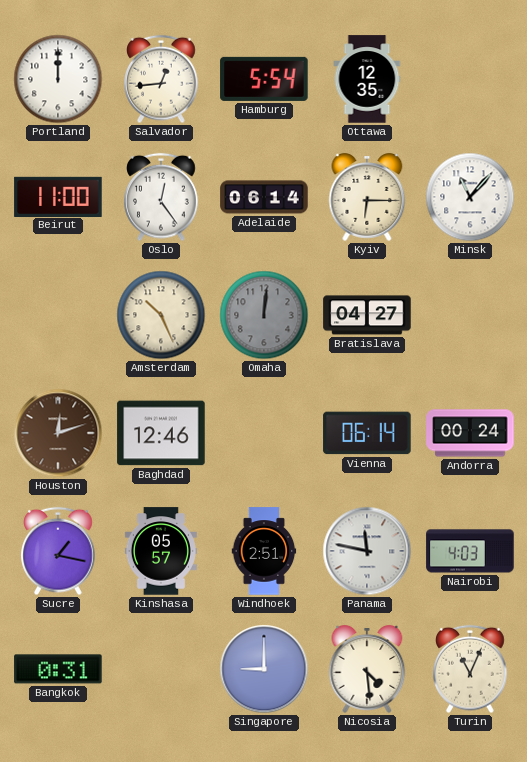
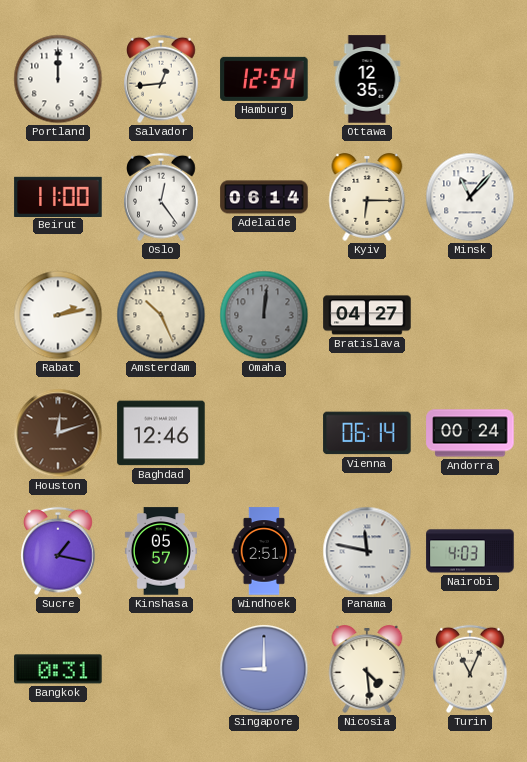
Hamburg: 5:54 -> 12:54
Rabat: none -> 2:13
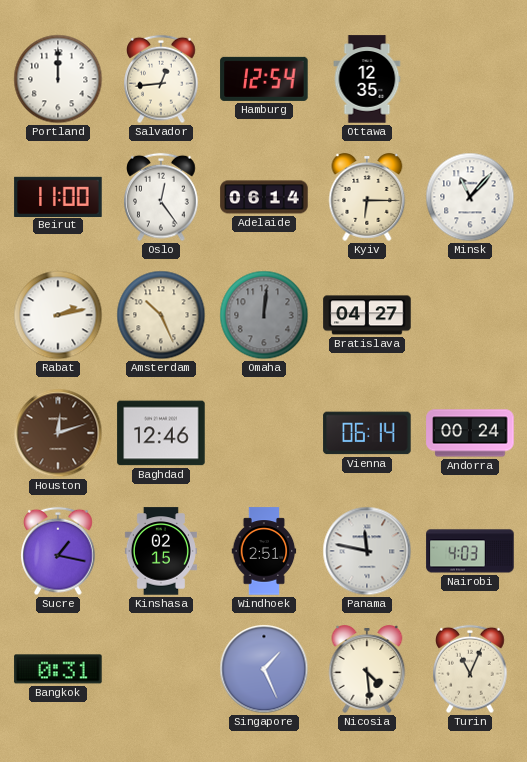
Kinshasa: 05:57 -> 02:15
Singapore: 9:00 -> 1:26
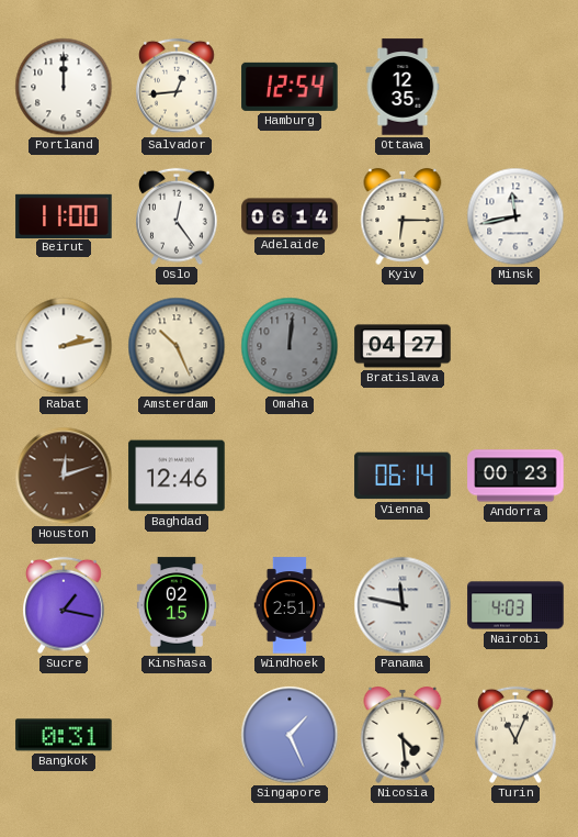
Minsk: 11:07 -> 11:43
Andorra: 00:24 -> 00:23
